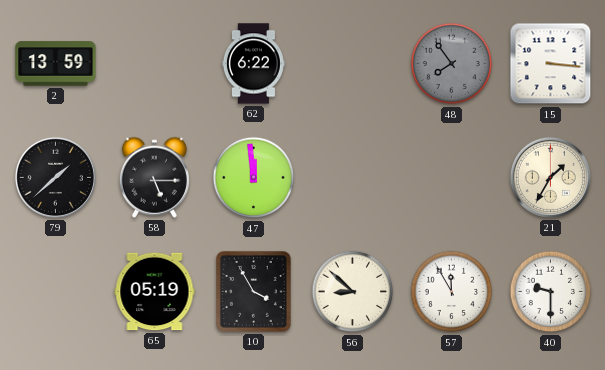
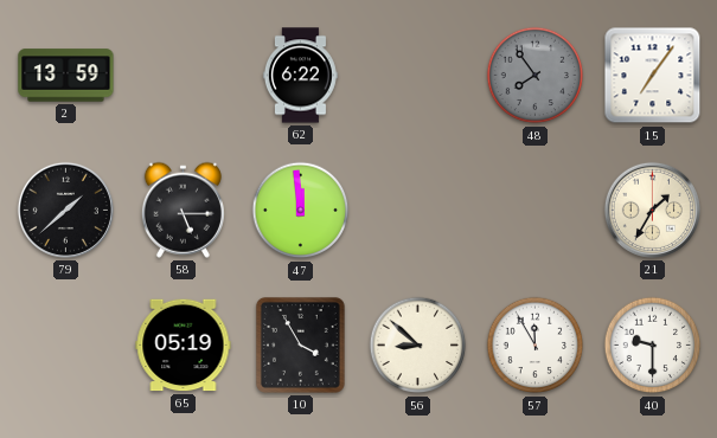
15: 3:16 -> 7:06
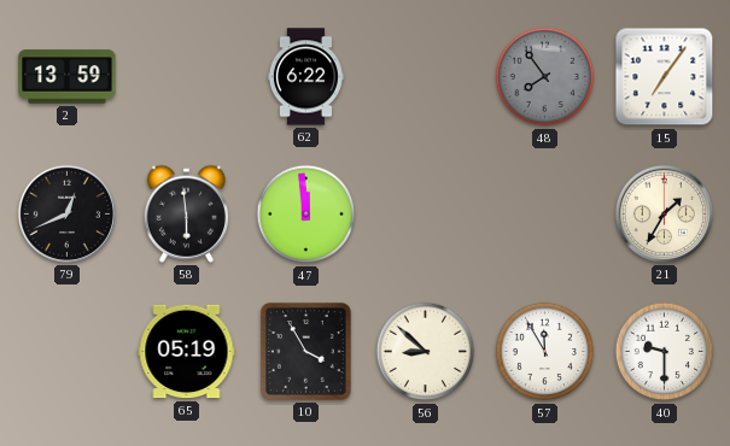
79: 1:38 -> 12:41
58: 5:15 -> 5:59
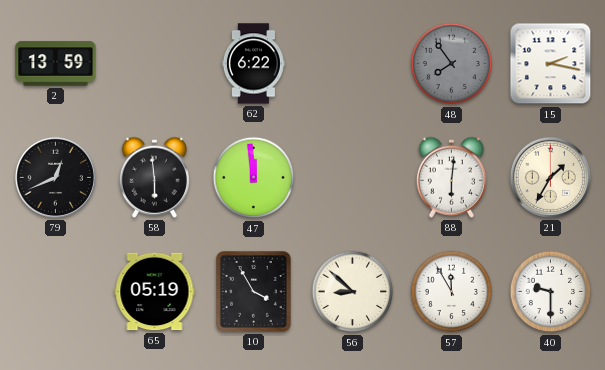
15: 7:06 -> 2:17
88: none -> 6:01
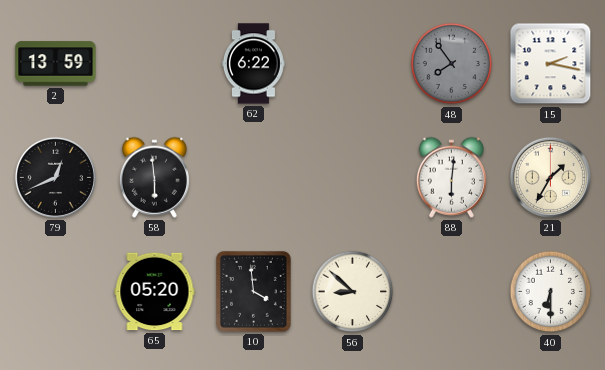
47: 11:59 -> none
65: 05:19 -> 05:20
10: 3:55 -> 3:59
57: 11:55 -> none
40: 9:30 -> 6:30
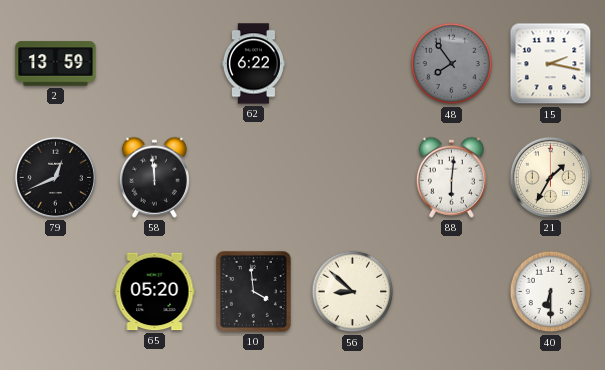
58: 5:59 -> 11:59
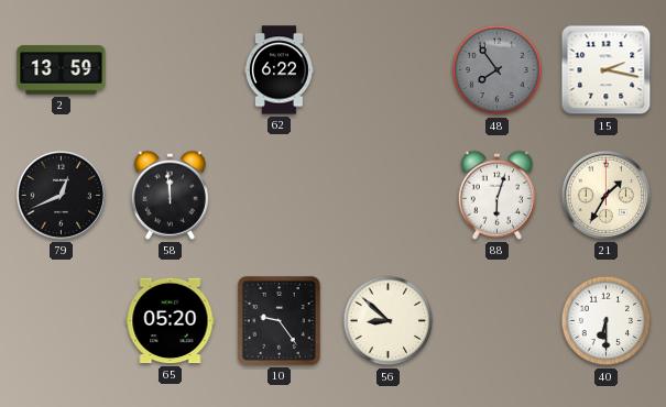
88: 6:01 -> 6:03
10: 3:59 -> 9:24
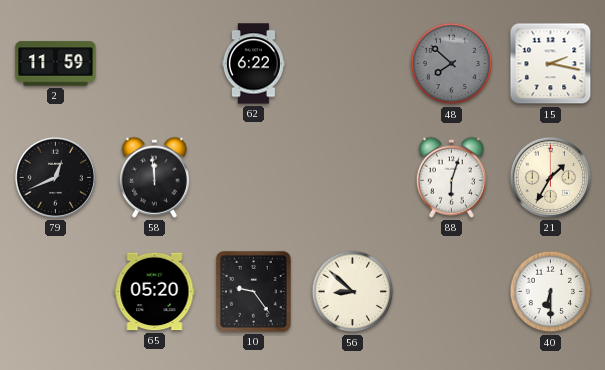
2: 13:59 -> 11:59
48: 7:54 -> 7:52
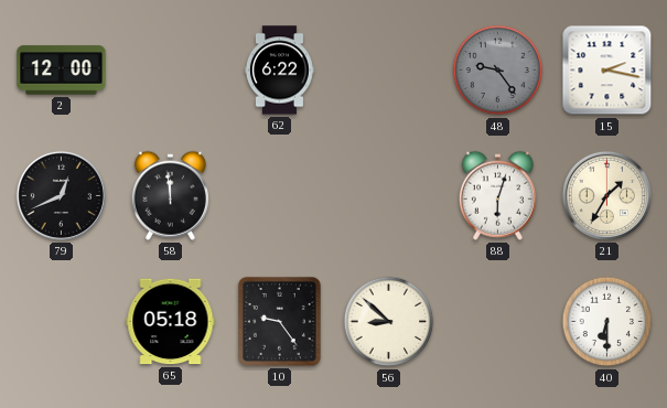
2: 11:59 -> 12:00
48: 7:52 -> 9:24
65: 05:20 -> 05:18
